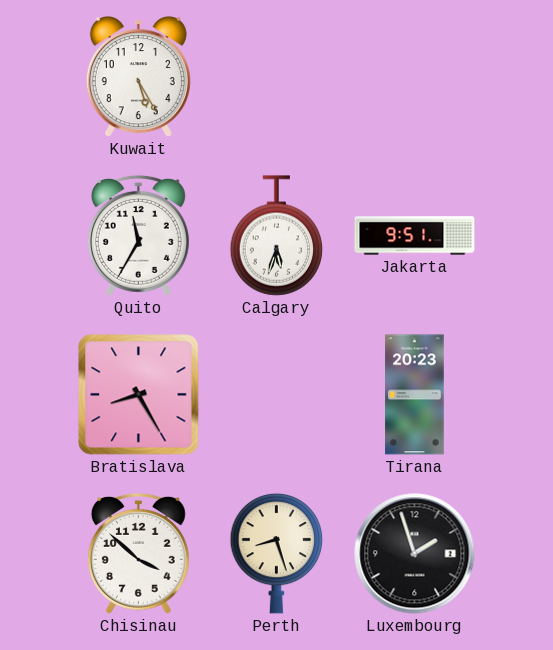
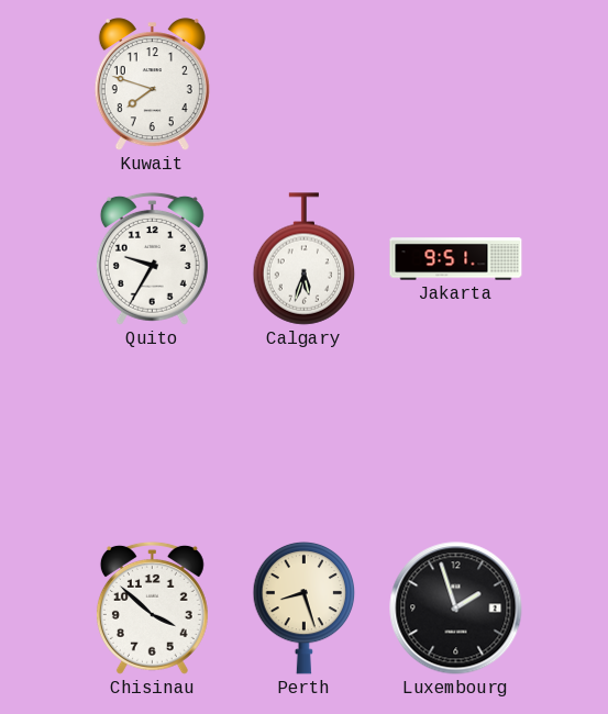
Kuwait: 5:25 -> 7:48
Quito: 11:35 -> 9:35
Bratislava: 8:25 -> none
Tirana: 20:23 -> none
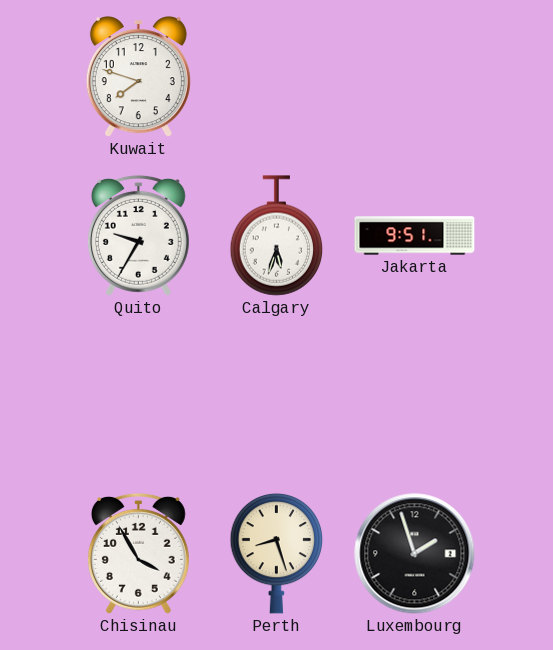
Chisinau: 3:52 -> 3:55
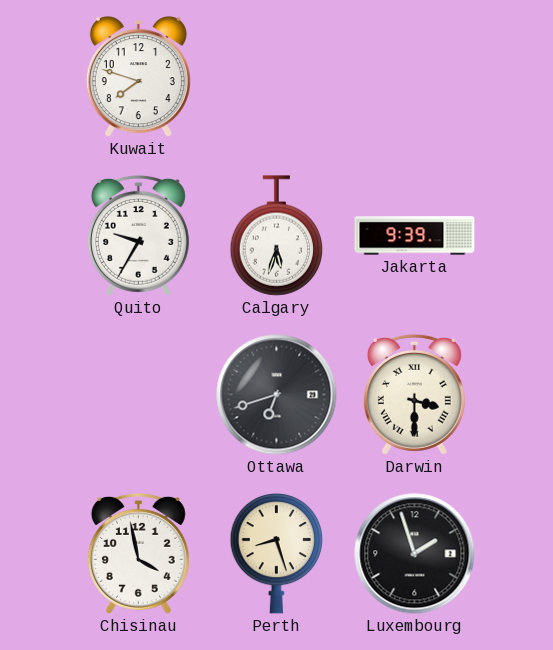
Jakarta: 9:51 -> 9:39
Ottawa: none -> 6:42
Darwin: none -> 3:30
Chisinau: 3:55 -> 3:58
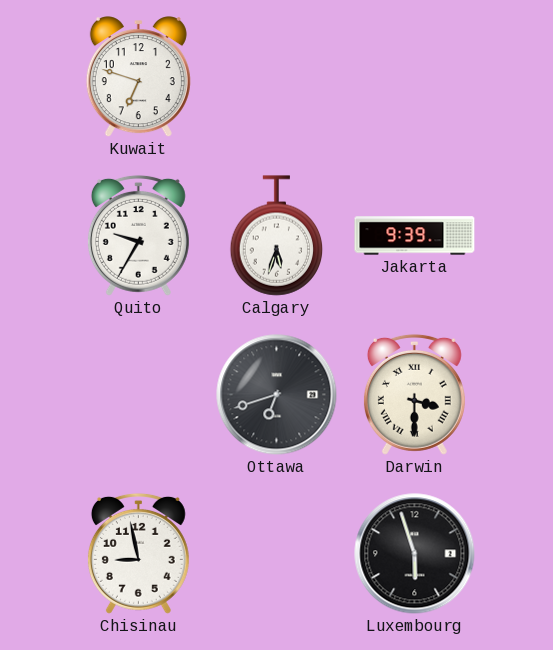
Kuwait: 7:48 -> 6:48
Chisinau: 3:58 -> 8:58
Perth: 8:27 -> none
Luxembourg: 1:57 -> 5:57
